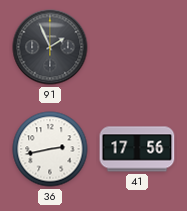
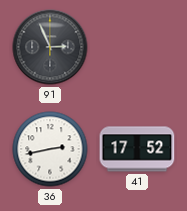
91: 1:56 -> 2:56
41: 17:56 -> 17:52
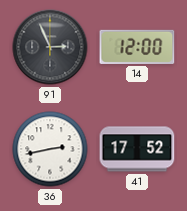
14: none -> 12:00
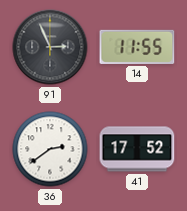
14: 12:00 -> 11:55
36: 2:43 -> 2:39
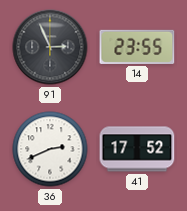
14: 11:55 -> 23:55
36: 2:39 -> 2:41
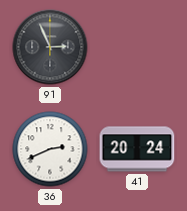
14: 23:55 -> none
41: 17:52 -> 20:24
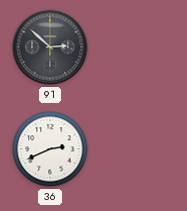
91: 2:56 -> 2:52
41: 20:24 -> none
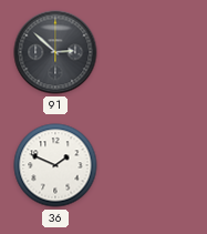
36: 2:41 -> 1:49
